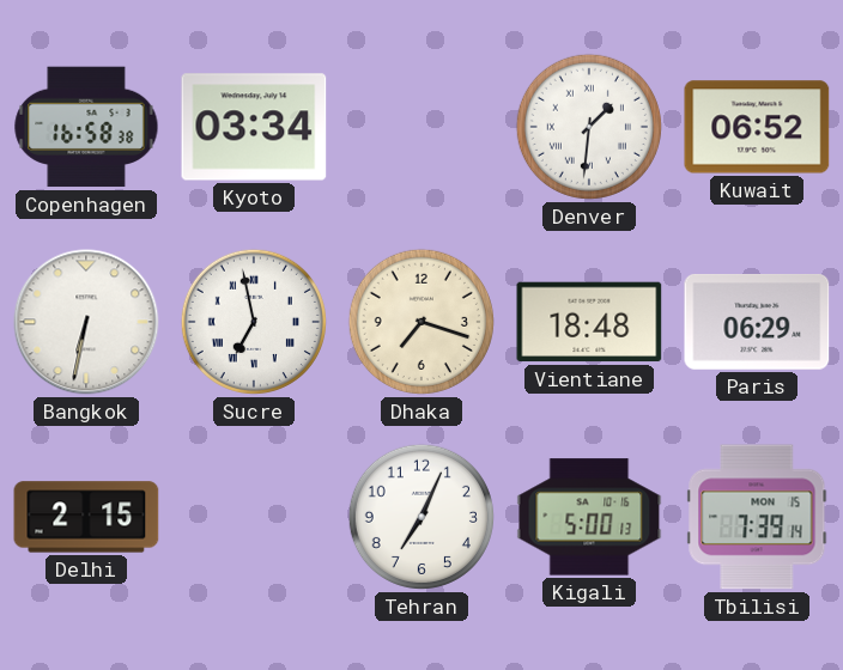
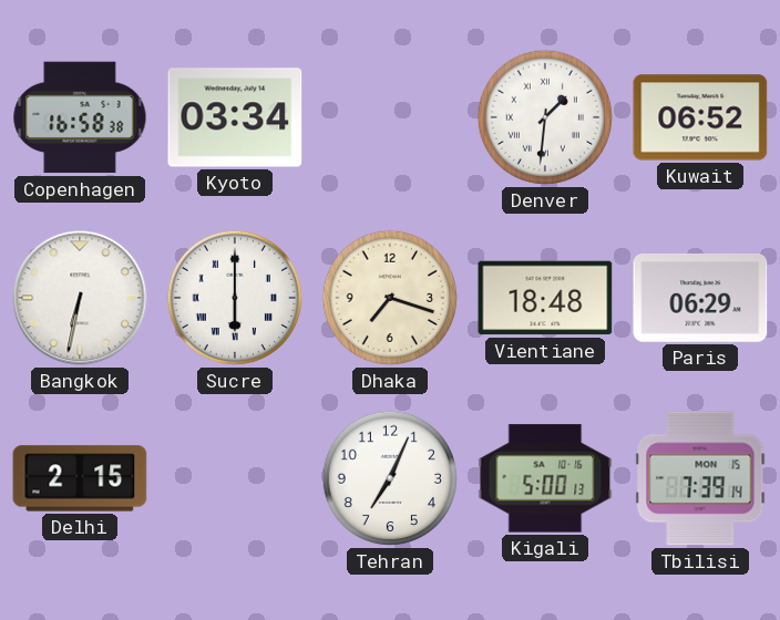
Sucre: 6:58 -> 6:00
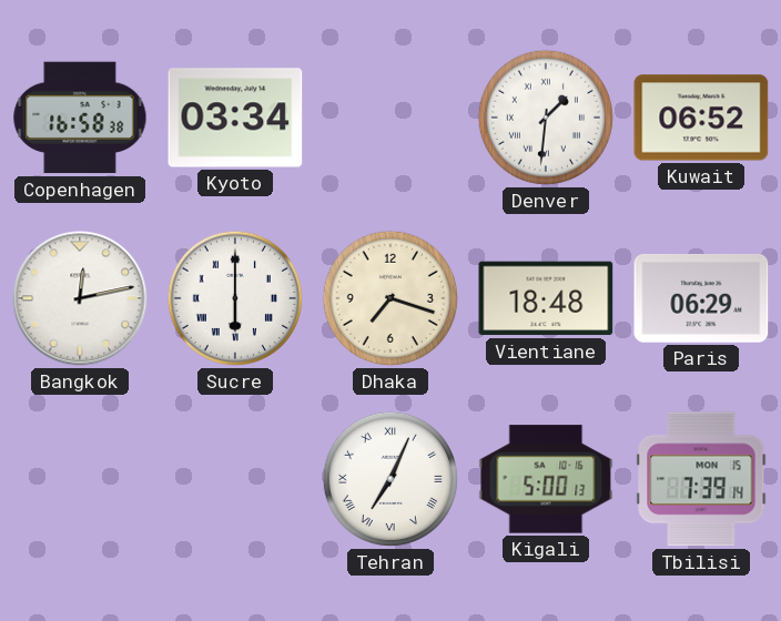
Bangkok: 6:32 -> 12:13
Delhi: 2:15 -> none
Tehran numerals: Arabic -> Roman
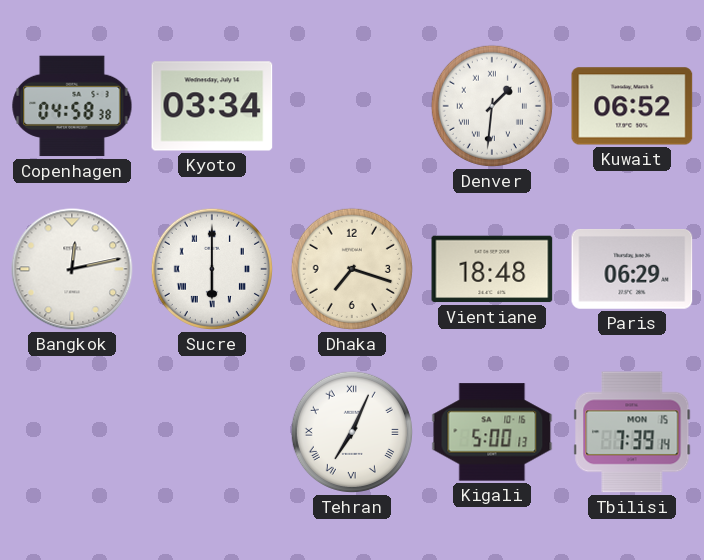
Copenhagen: 16:58 -> 04:58
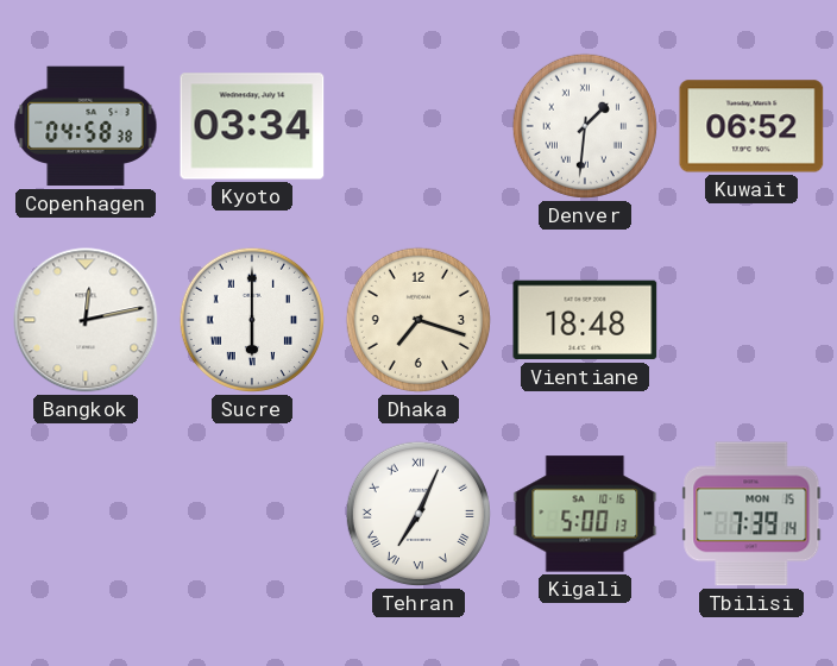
Paris: 06:29 -> none
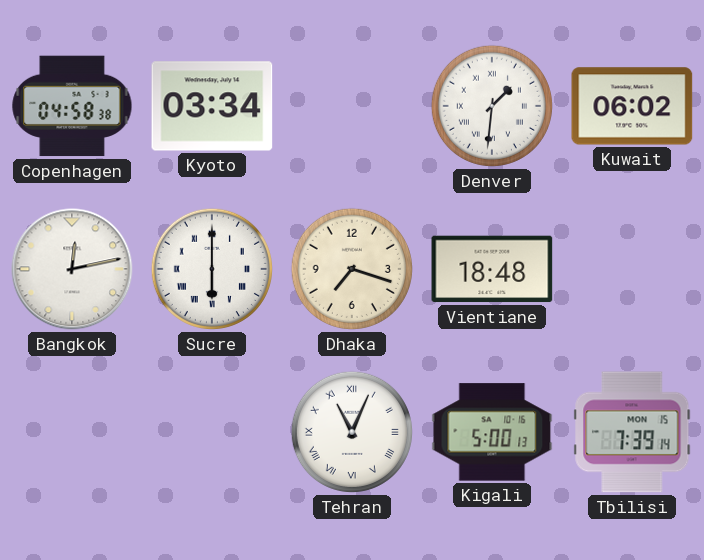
Kuwait: 06:52 -> 06:02
Tehran: 7:04 -> 11:04
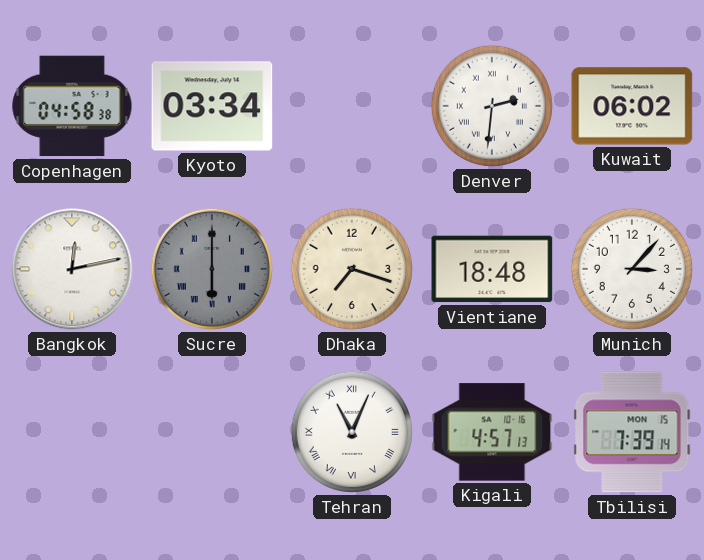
Denver: 1:31 -> 2:31
Sucre dial: white -> grey
Munich: none -> 3:07
Kigali: 5:00 -> 4:57
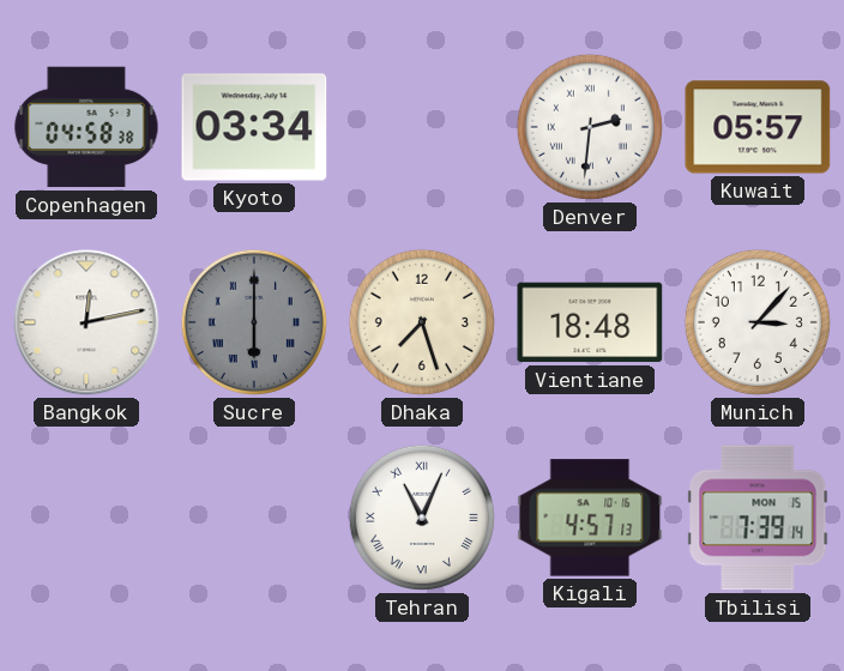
Kuwait: 06:02 -> 05:57
Dhaka: 7:18 -> 7:27
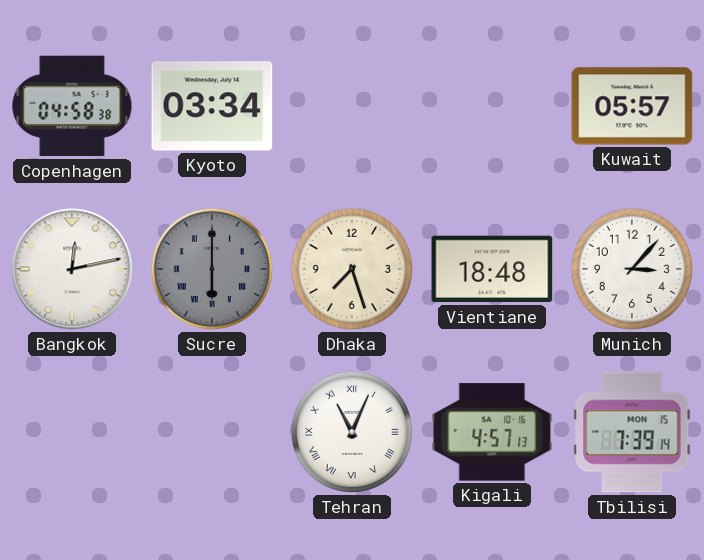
Denver: 2:31 -> none
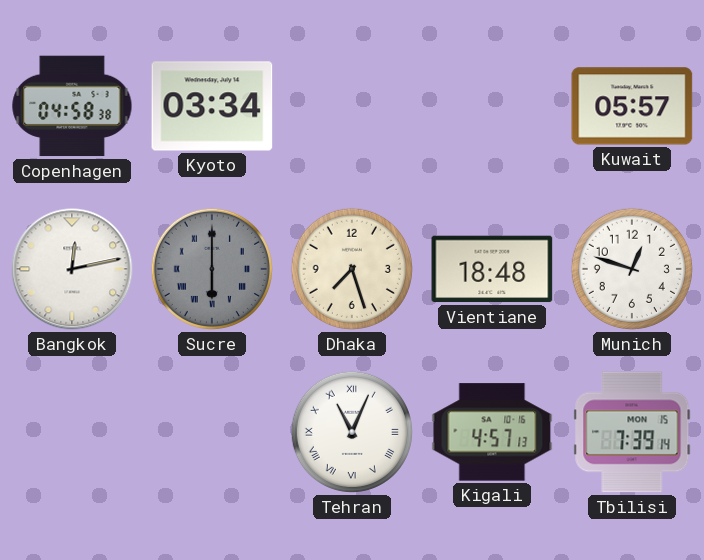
Munich: 3:07 -> 12:48
